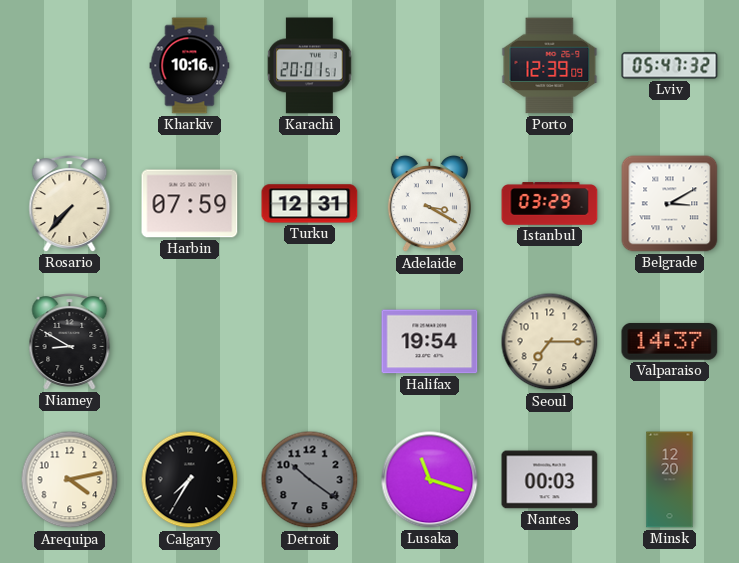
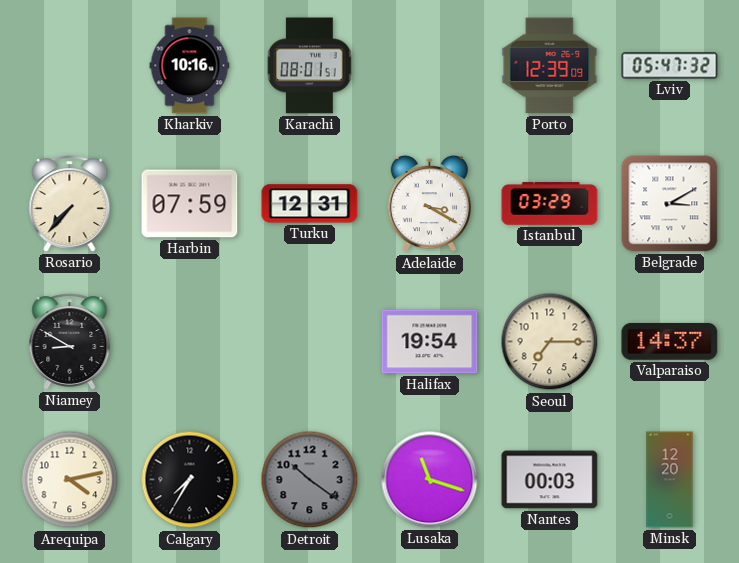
Karachi: 20:01 -> 08:01
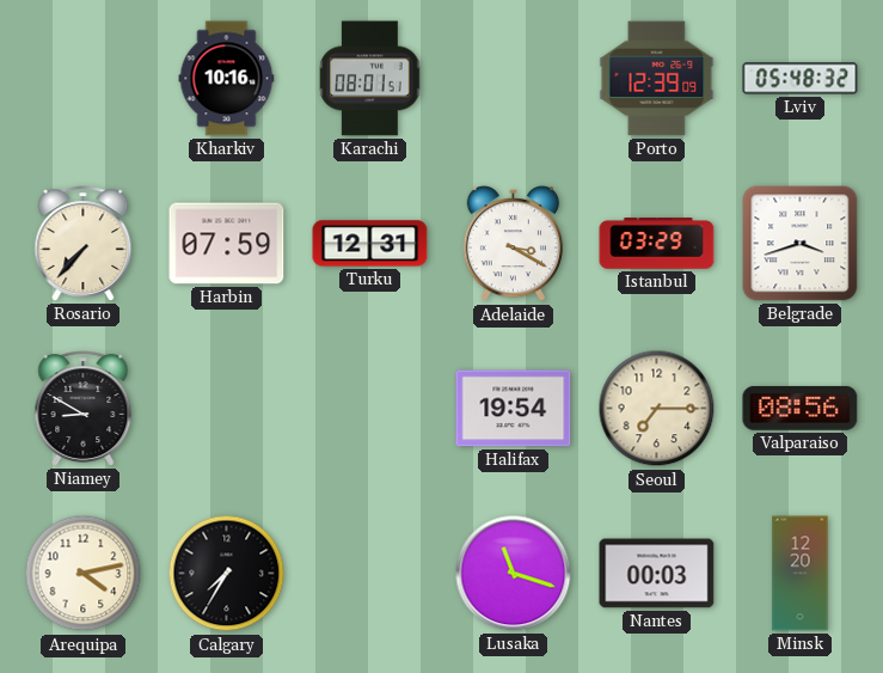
Lviv: 05:47 -> 05:48
Belgrade: 3:10 -> 3:42
Valparaiso: 14:37 -> 08:56
Detroit: 10:21 -> none
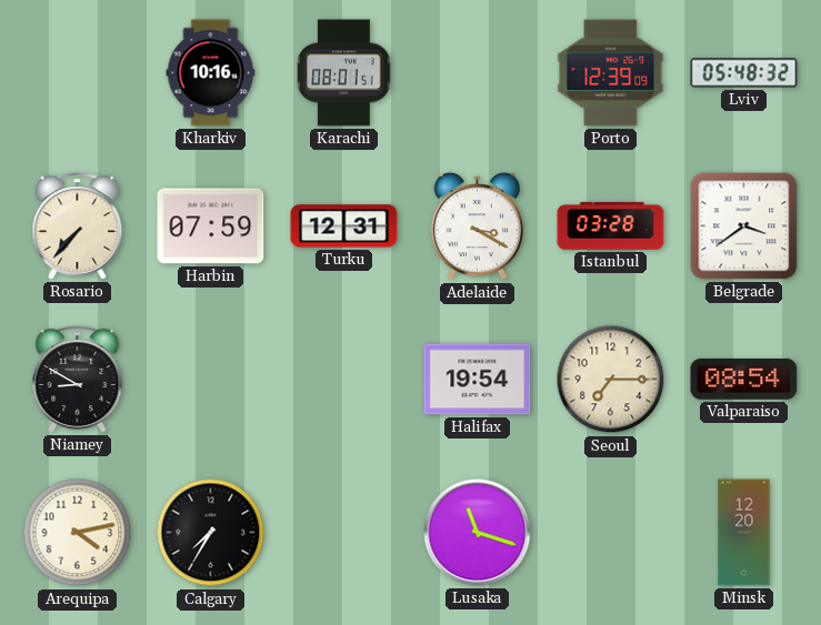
Istanbul: 03:29 -> 03:28
Belgrade: 3:42 -> 3:39
Valparaiso: 08:56 -> 08:54
Nantes: 00:03 -> none
